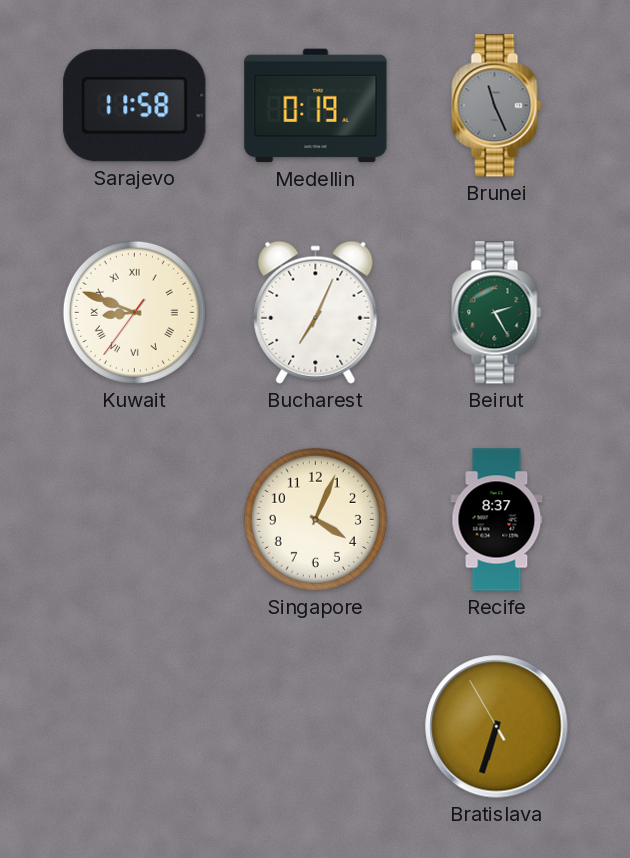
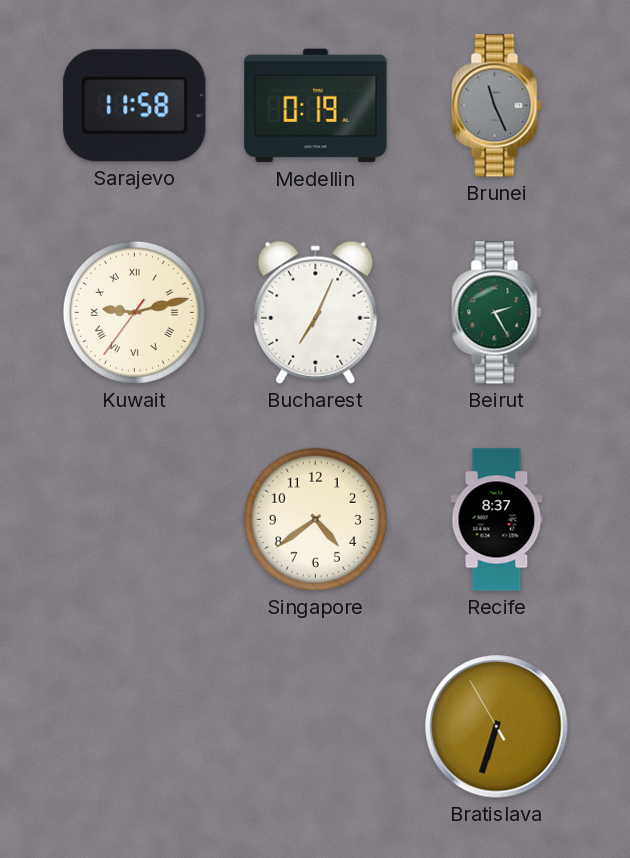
Kuwait: 8:48 -> 9:12
Singapore: 4:04 -> 4:39
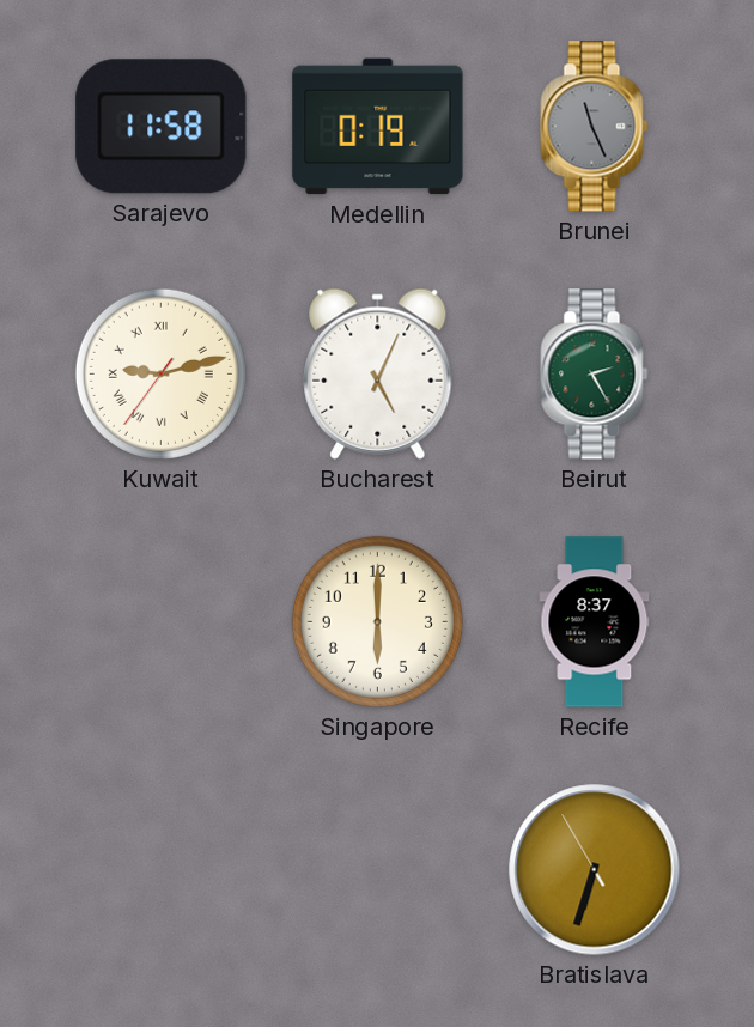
Bucharest: 7:04 -> 5:04
Singapore: 4:39 -> 6:00
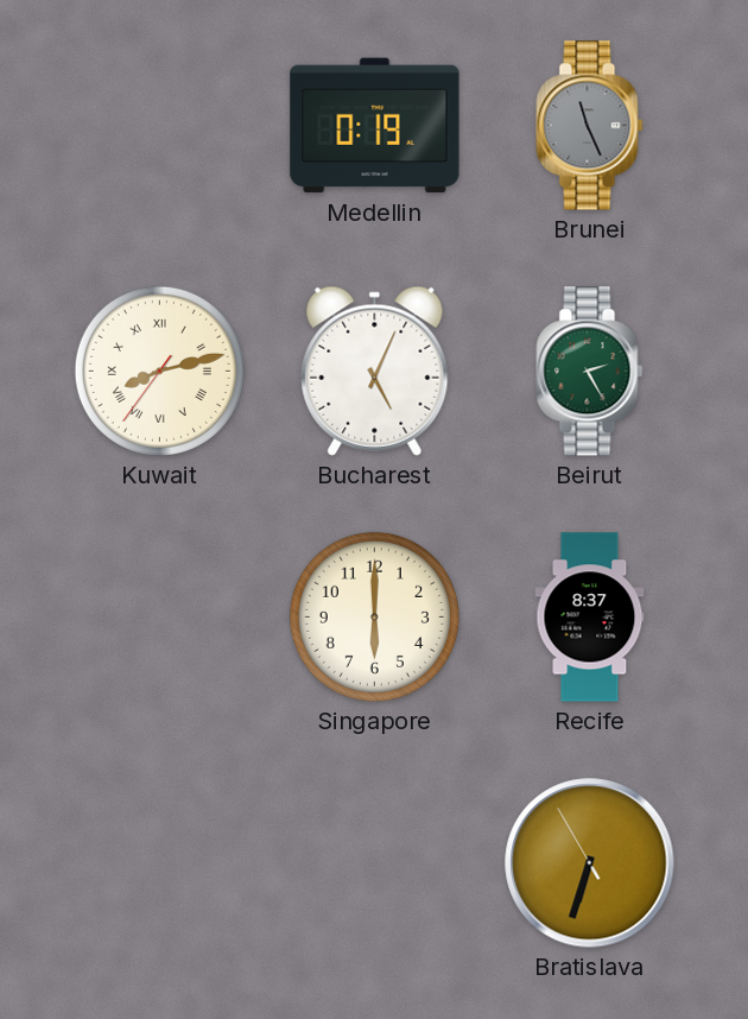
Sarajevo: 11:58 -> none
Kuwait: 9:12 -> 8:12
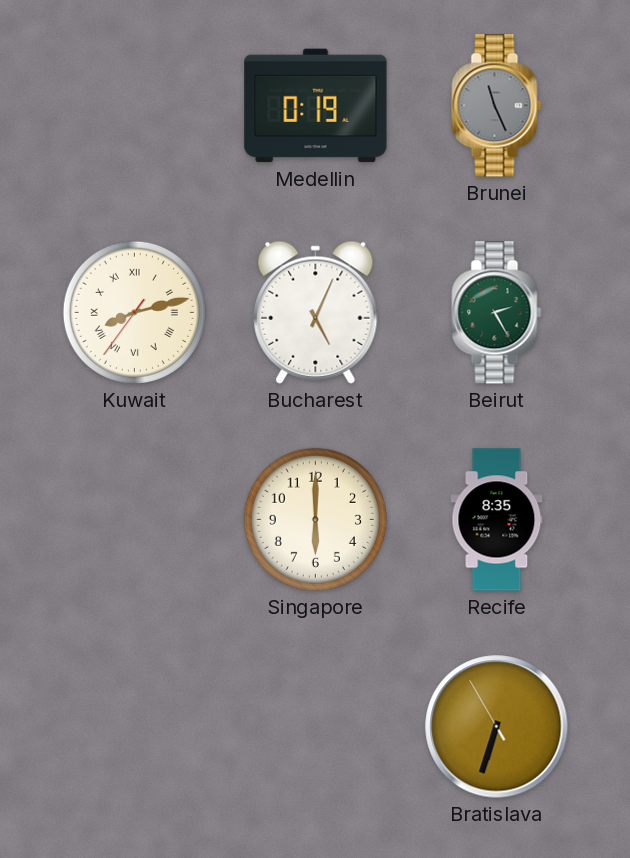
Recife: 8:37 -> 8:35
